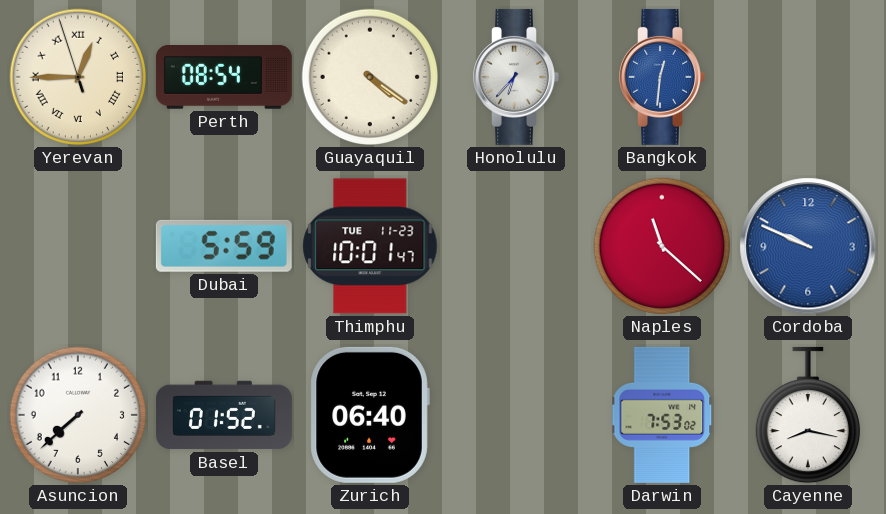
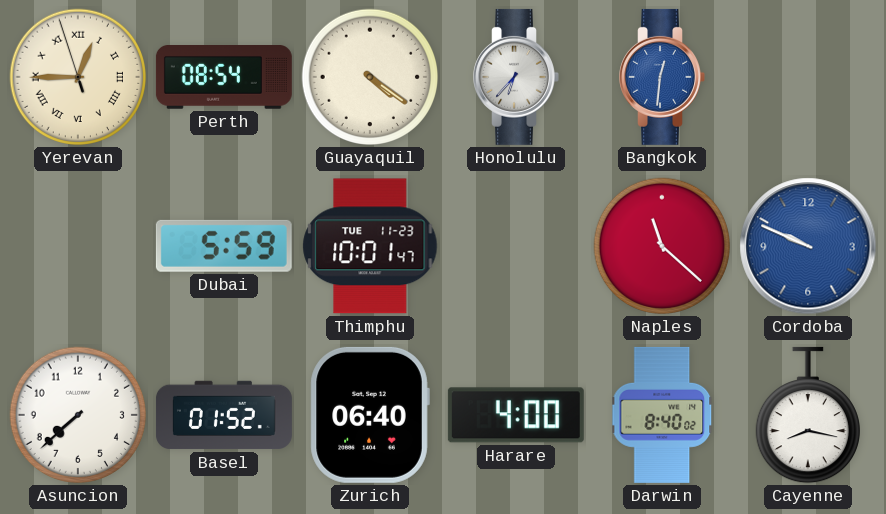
Harare: none -> 4:00
Darwin: 7:53 -> 8:40
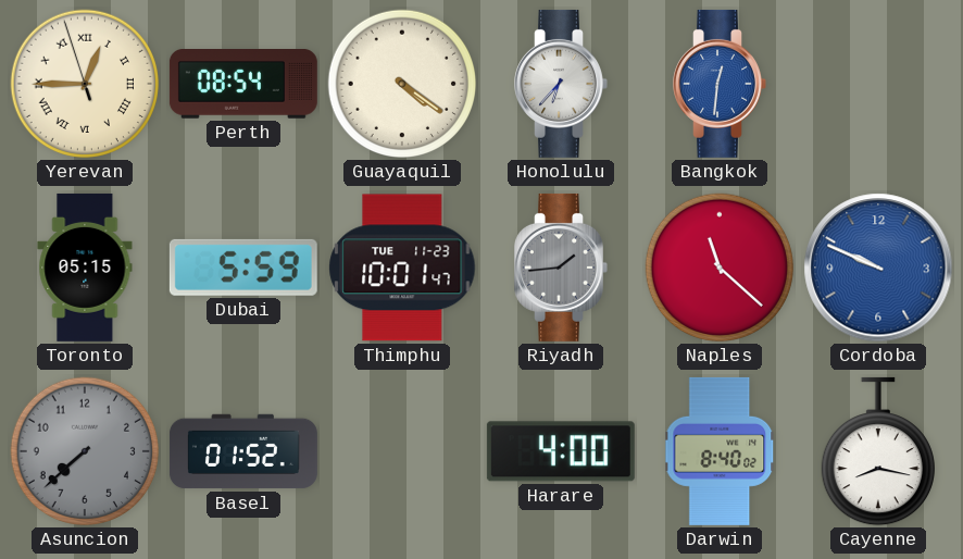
Toronto: none -> 05:15
Riyadh: none -> 1:44
Asuncion dial: white -> grey
Zurich: 06:40 -> none
